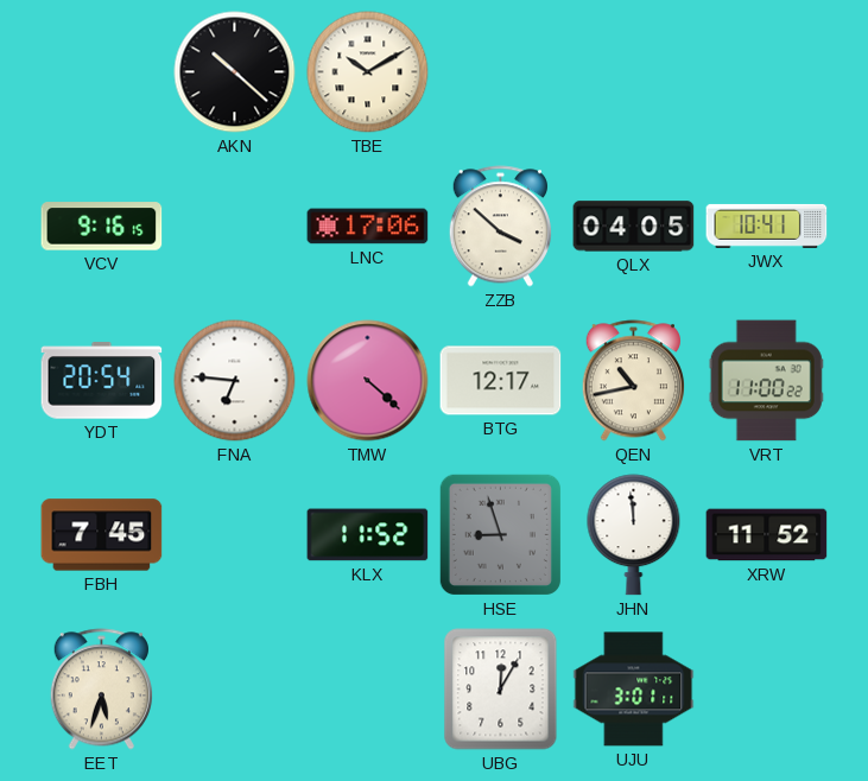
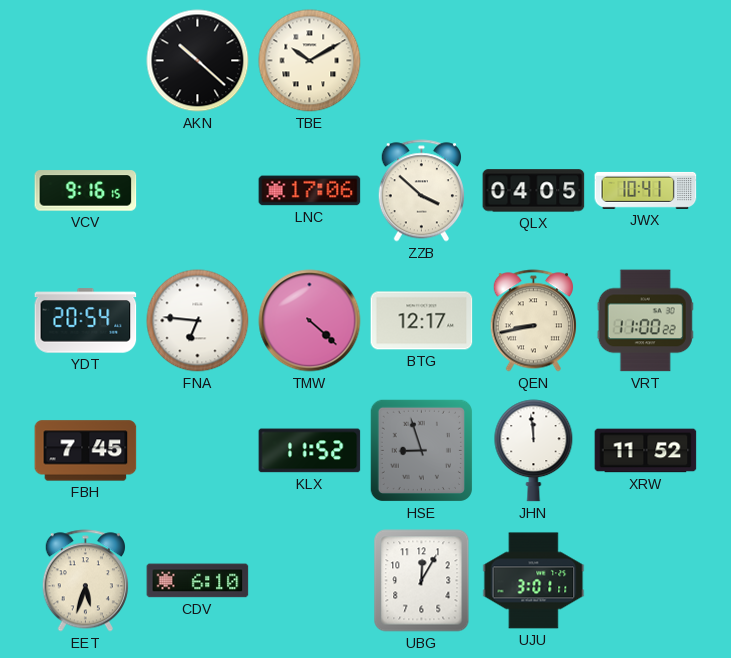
QEN: 10:43 -> 8:43
CDV: none -> 6:10
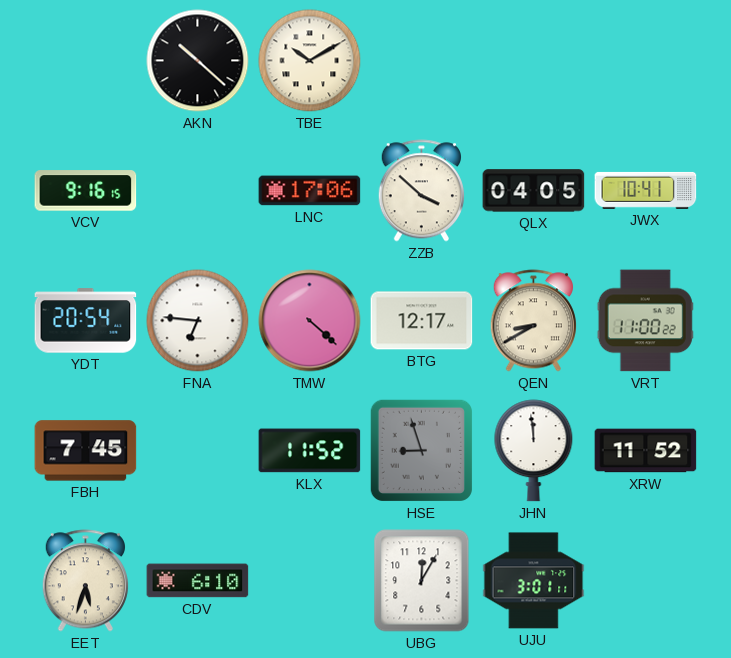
QEN: 8:43 -> 8:40
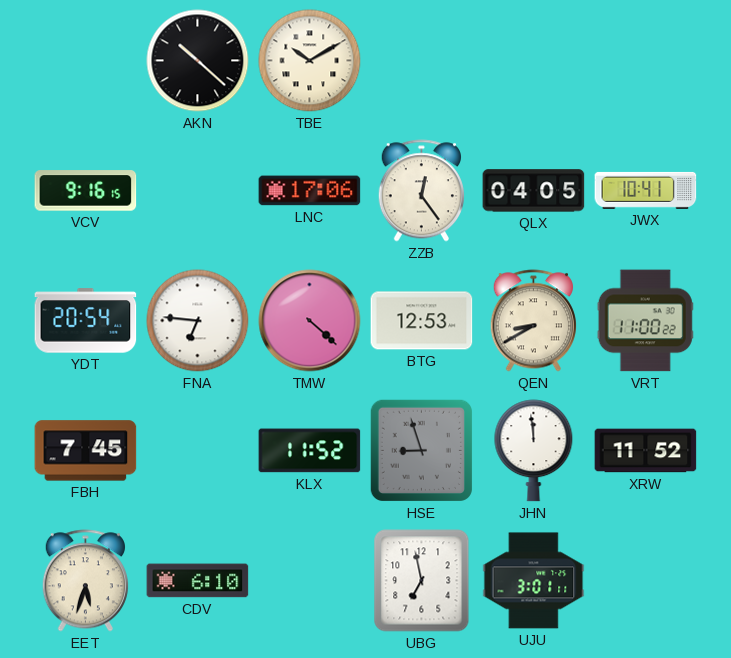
ZZB: 3:52 -> 12:24
BTG: 12:17 -> 12:53
UBG: 12:05 -> 6:58
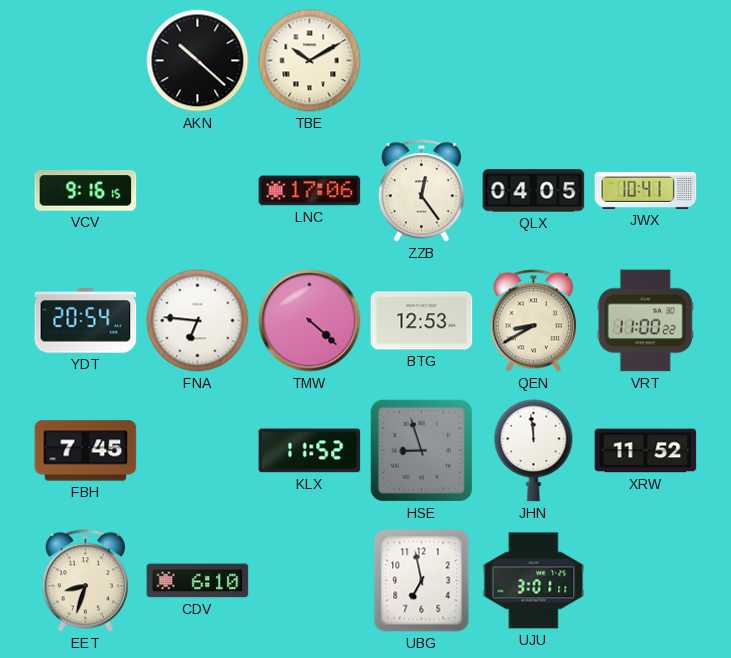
EET: 5:33 -> 8:33
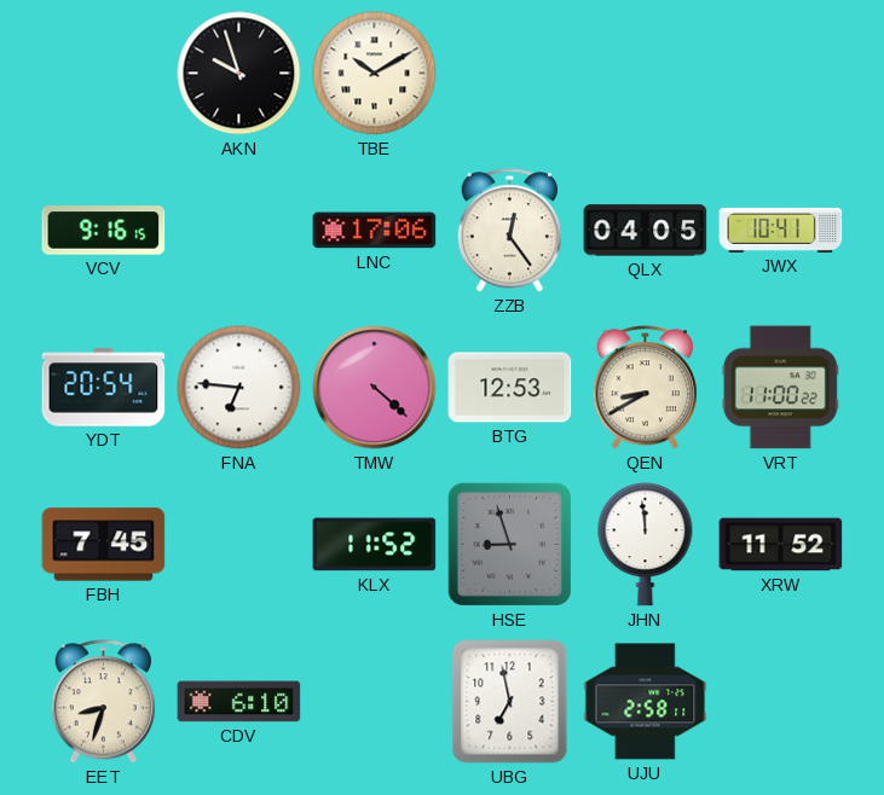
AKN: 10:22 -> 9:57
UJU: 3:01 -> 2:58
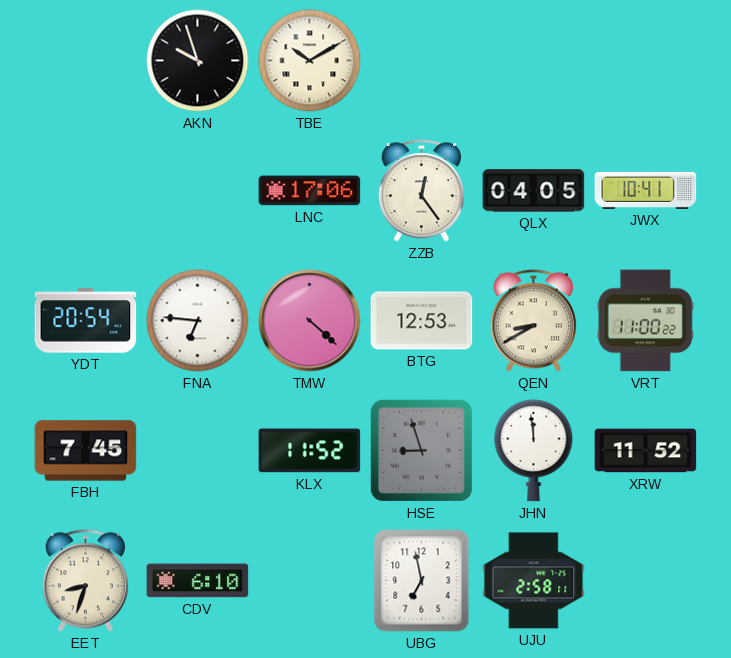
VCV: 9:16 -> none
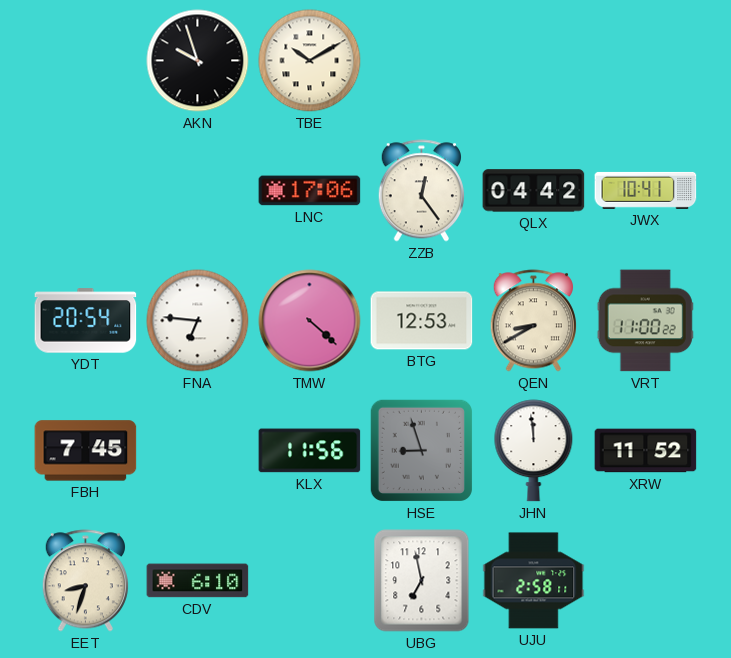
QLX: 04:05 -> 04:42
KLX: 11:52 -> 11:56
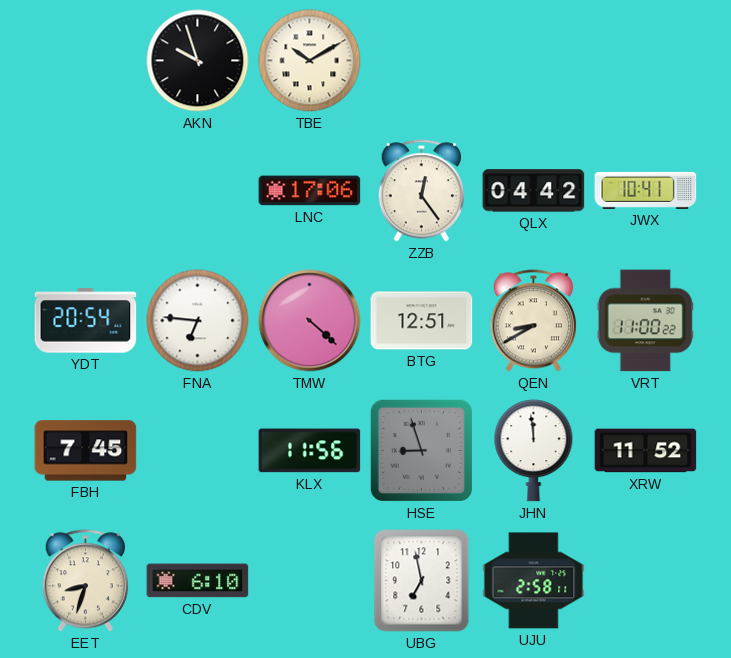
BTG: 12:53 -> 12:51
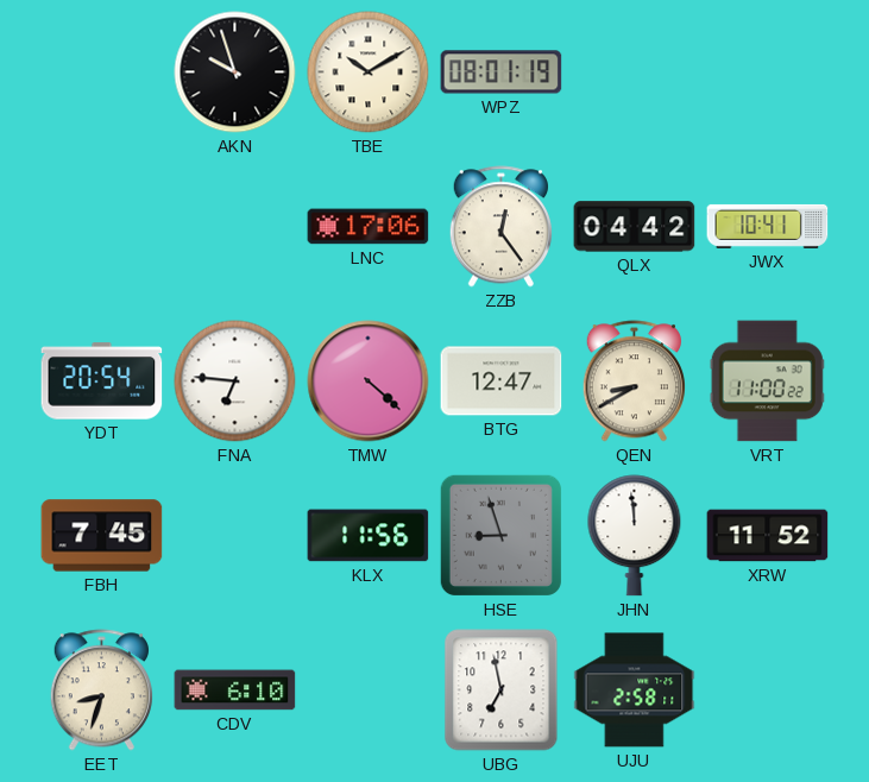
WPZ: none -> 08:01
BTG: 12:51 -> 12:47
